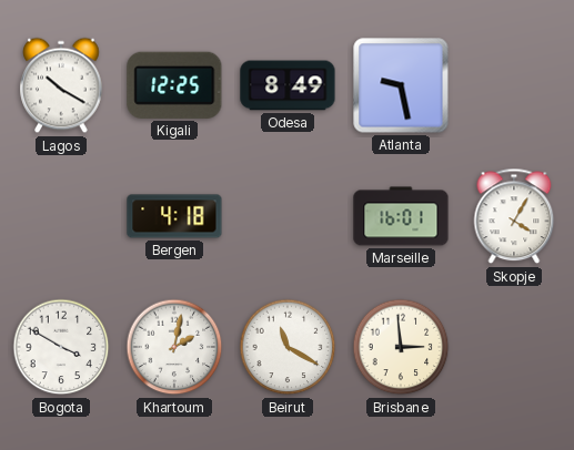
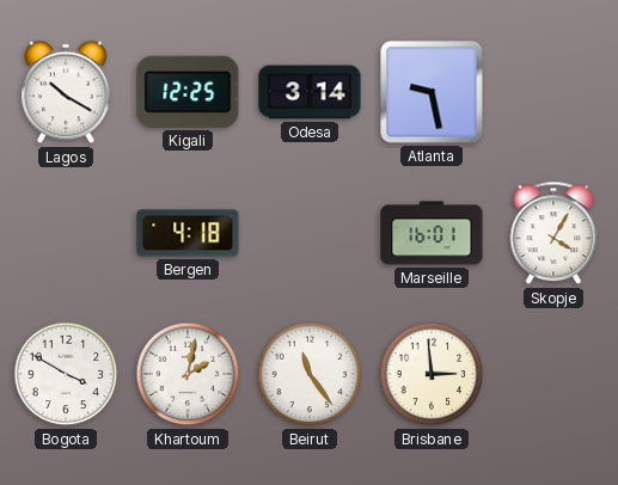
Odesa: 8:49 -> 3:14
Beirut: 11:20 -> 11:24
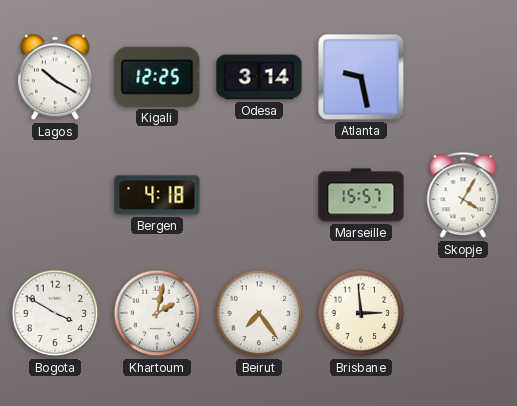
Marseille: 16:01 -> 15:57
Beirut: 11:24 -> 7:24
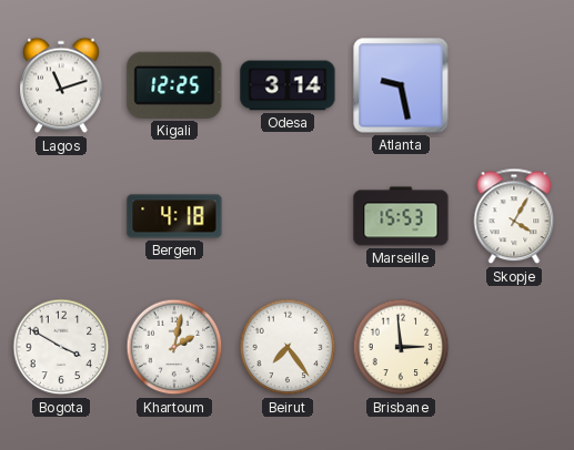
Lagos: 10:20 -> 11:12
Marseille: 15:57 -> 15:53
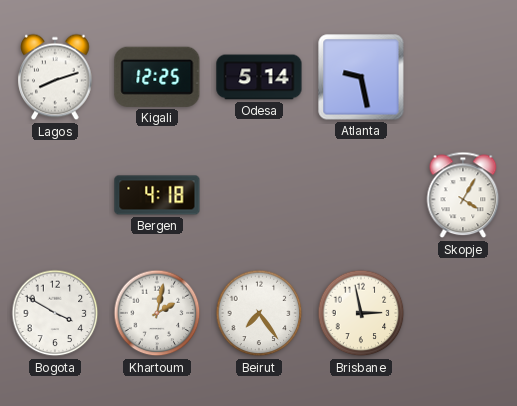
Lagos: 11:12 -> 8:12
Odesa: 3:14 -> 5:14
Marseille: 15:53 -> none
Brisbane: 2:59 -> 2:58
